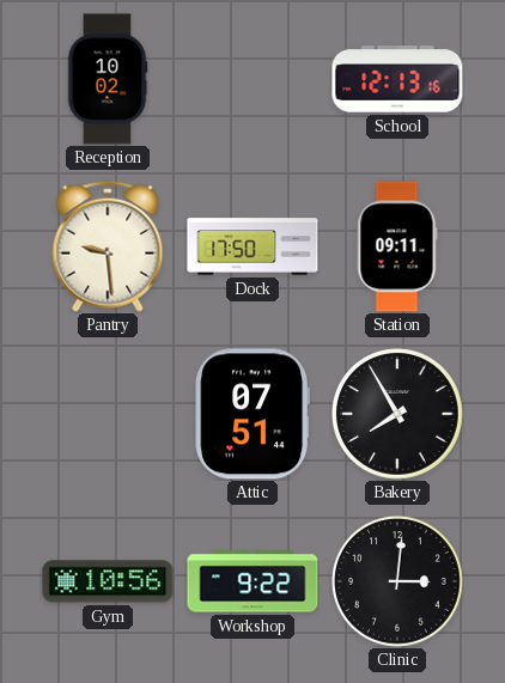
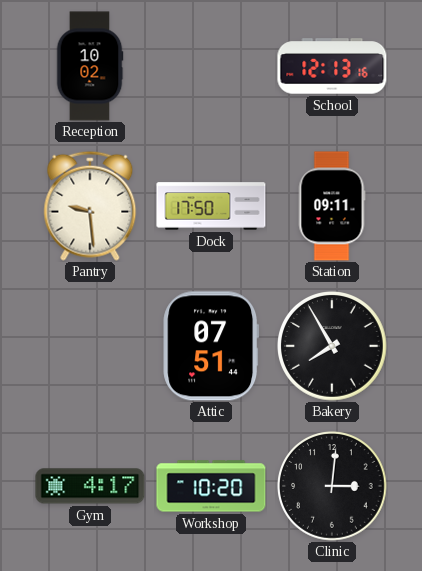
Gym: 10:56 -> 4:17
Workshop: 9:22 -> 10:20
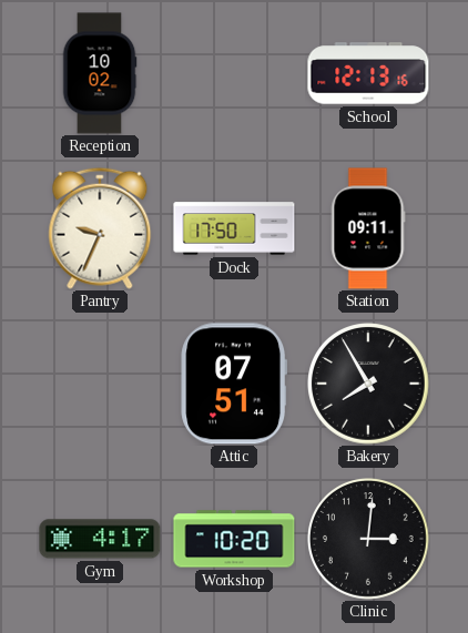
Pantry: 9:29 -> 9:34
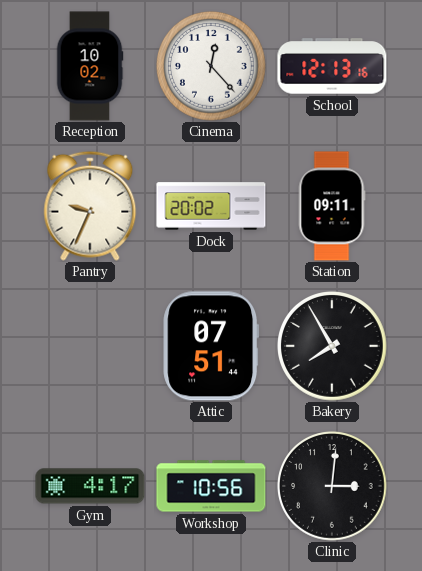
Cinema: none -> 12:23
Dock: 17:50 -> 20:02
Workshop: 10:20 -> 10:56
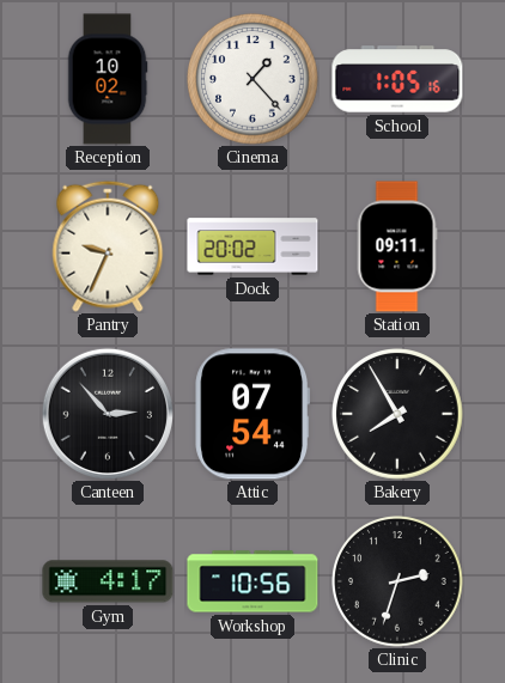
Cinema: 12:23 -> 1:23
School: 12:13 -> 1:05
Canteen: none -> 2:53
Attic: 07:51 -> 07:54
Clinic: 3:01 -> 2:33
